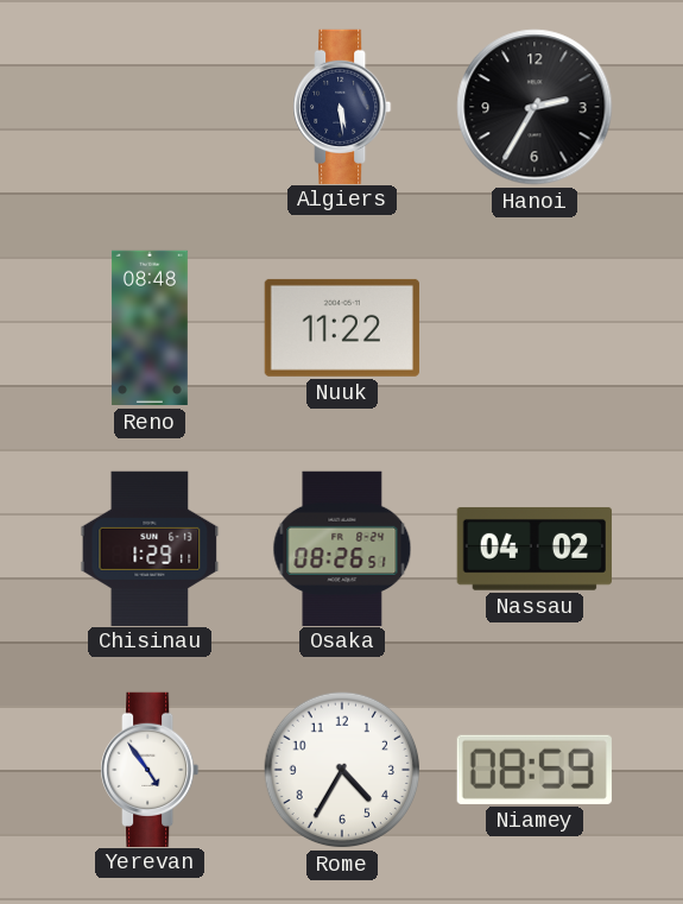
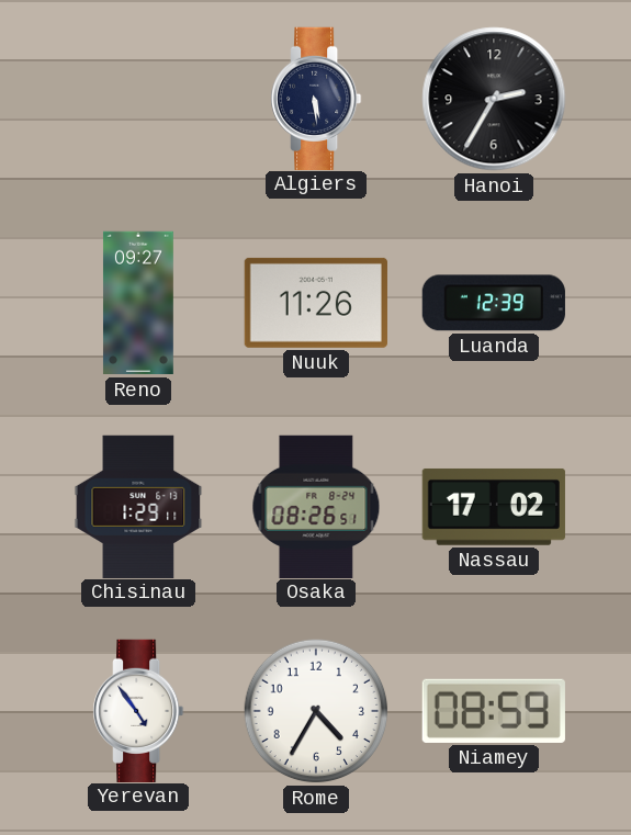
Reno: 08:48 -> 09:27
Nuuk: 11:22 -> 11:26
Luanda: none -> 12:39
Nassau: 04:02 -> 17:02
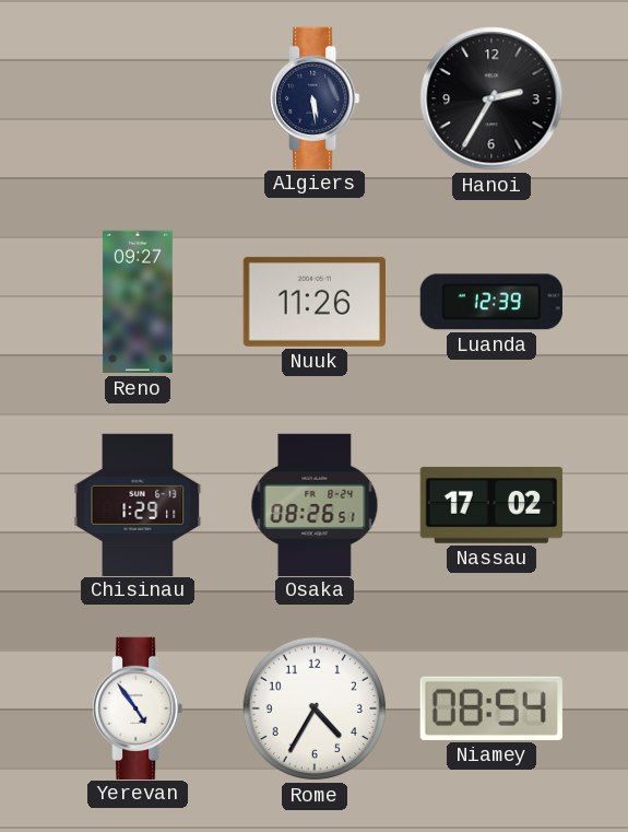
Niamey: 08:59 -> 08:54
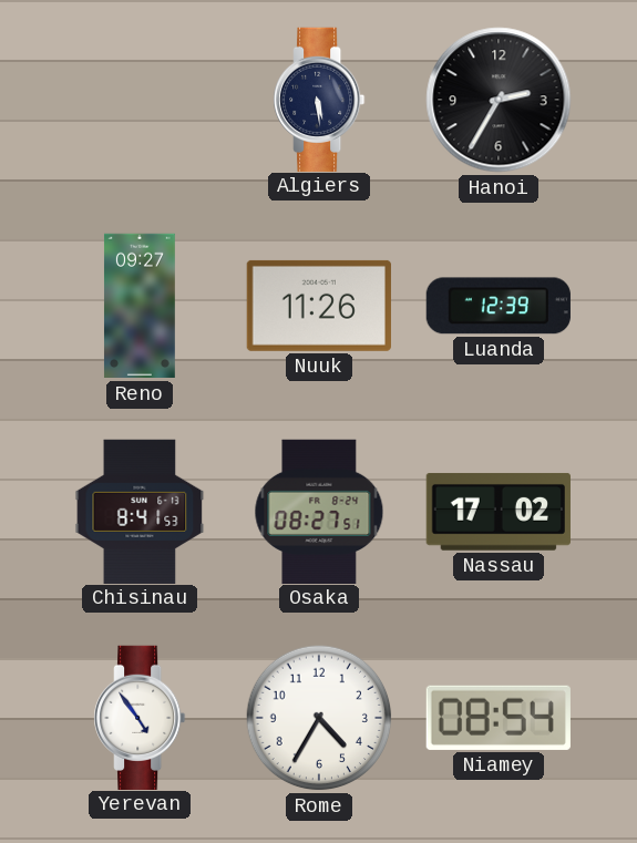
Chisinau: 1:29 -> 8:41
Osaka: 08:26 -> 08:27
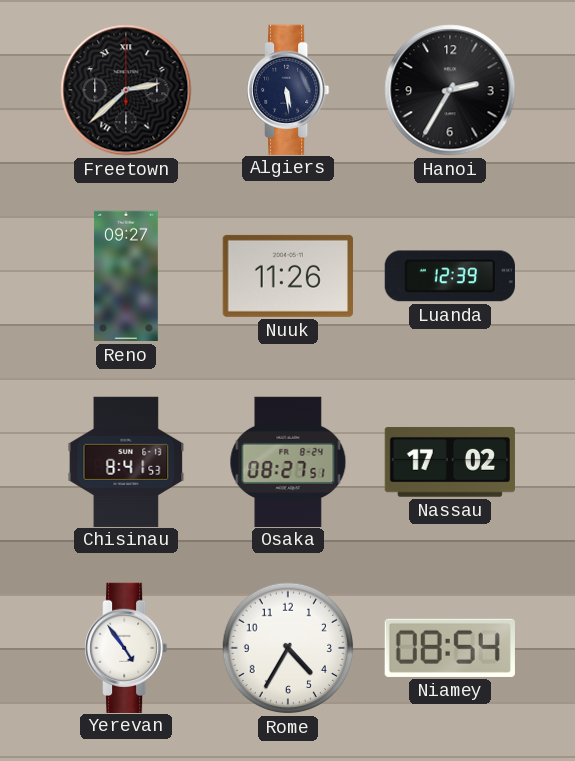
Freetown: none -> 2:38
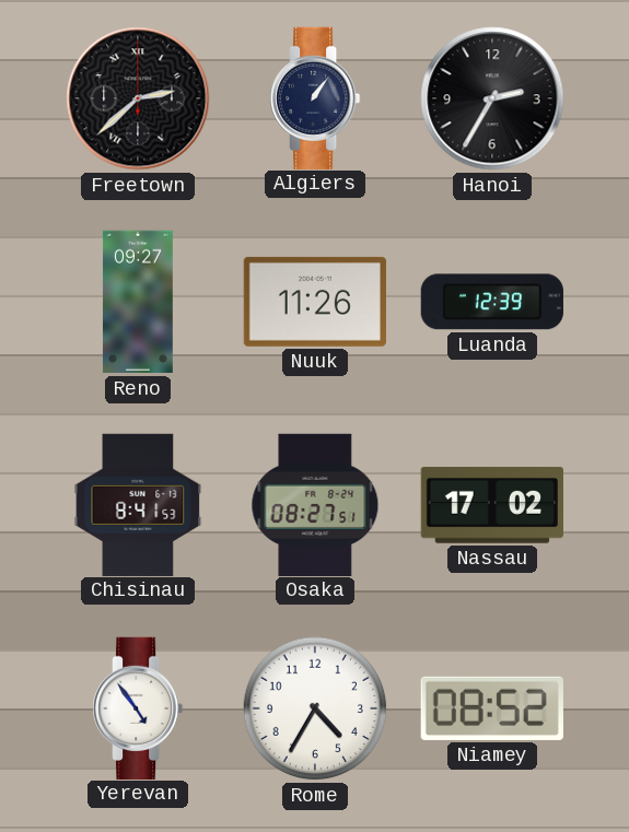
Algiers: 5:29 -> 1:06
Niamey: 08:54 -> 08:52
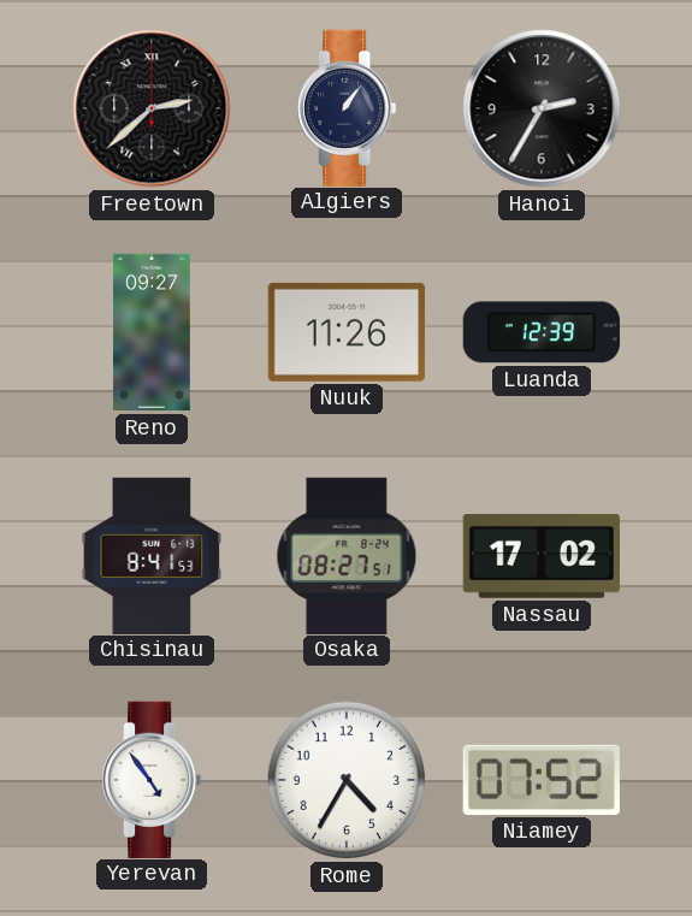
Niamey: 08:52 -> 07:52
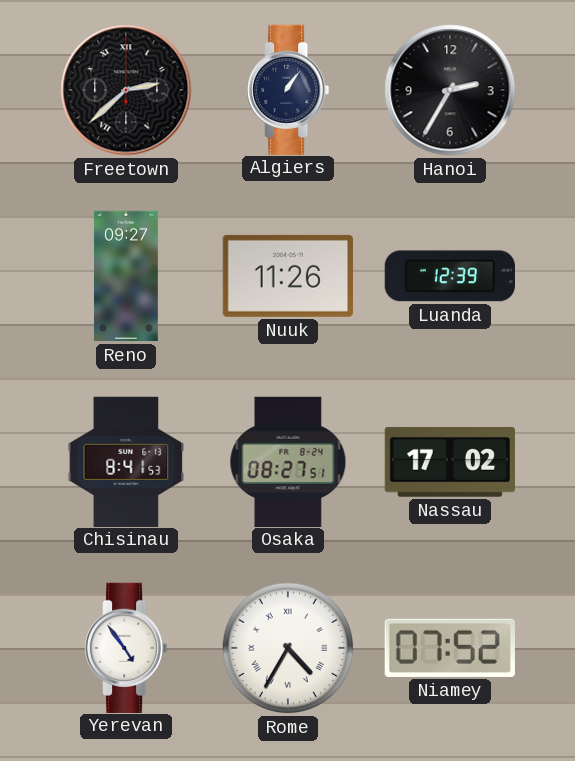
Rome numerals: Arabic -> Roman
